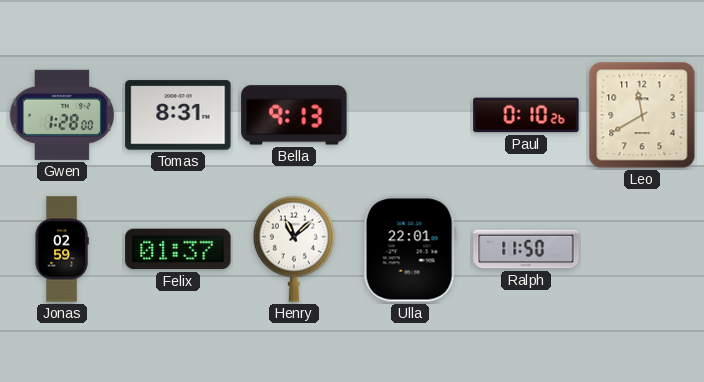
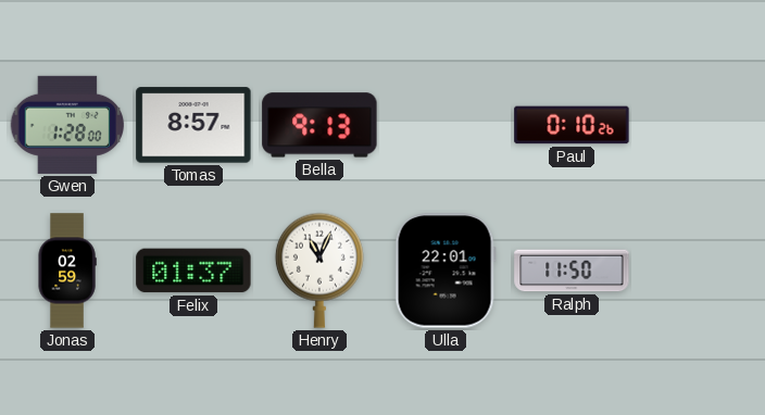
Tomas: 8:31 -> 8:57
Leo: 11:40 -> none
Henry: 11:08 -> 11:04
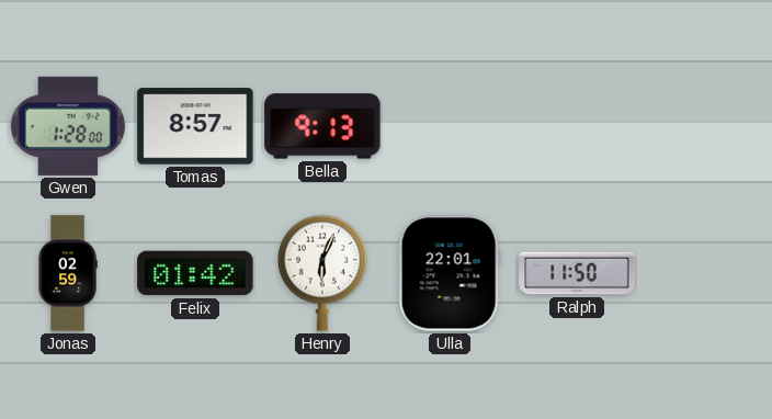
Paul: 0:10 -> none
Felix: 01:37 -> 01:42
Henry: 11:04 -> 6:04
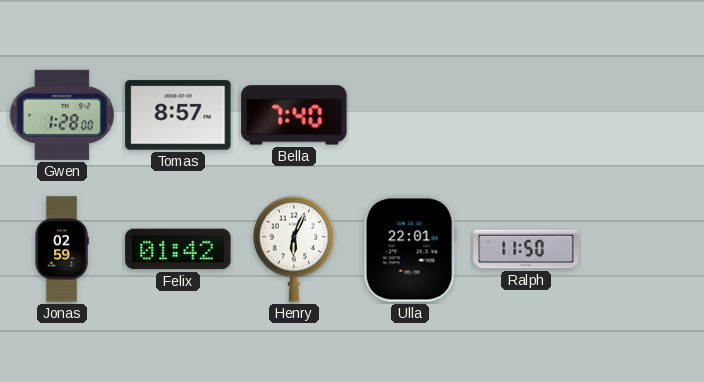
Bella: 9:13 -> 7:40
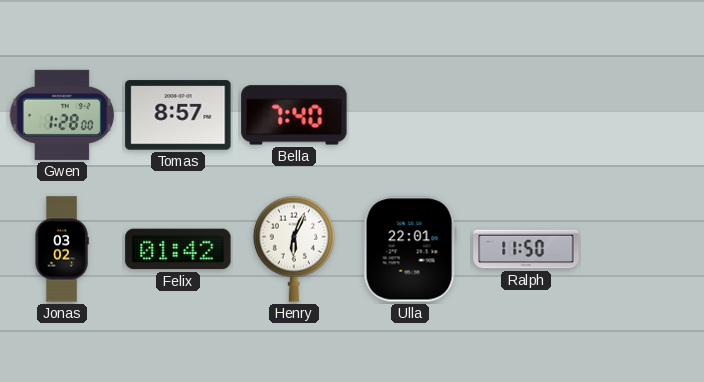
Jonas: 02:59 -> 03:02
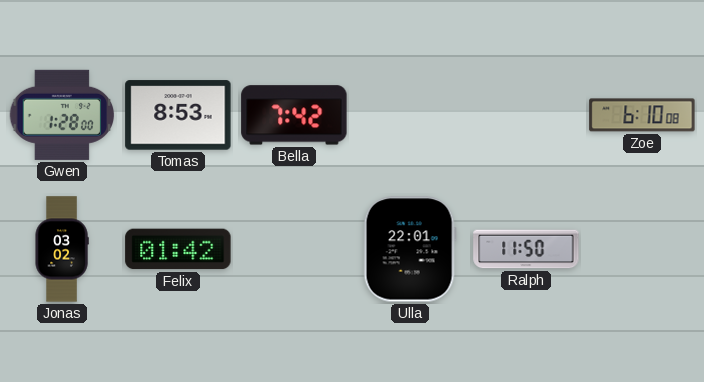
Tomas: 8:57 -> 8:53
Bella: 7:40 -> 7:42
Zoe: none -> 6:10
Henry: 6:04 -> none
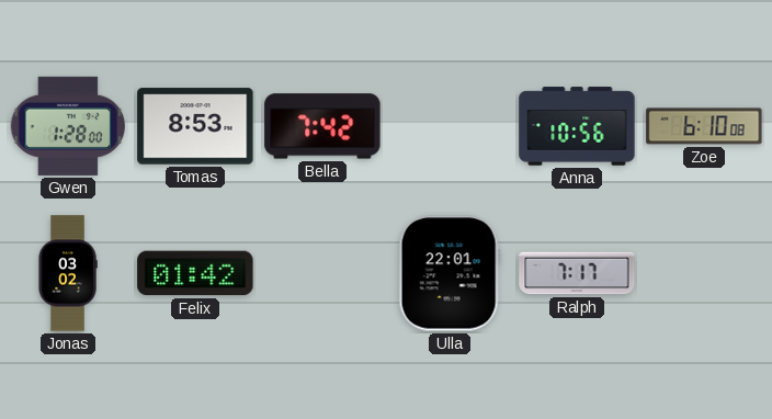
Anna: none -> 10:56
Ralph: 11:50 -> 7:17
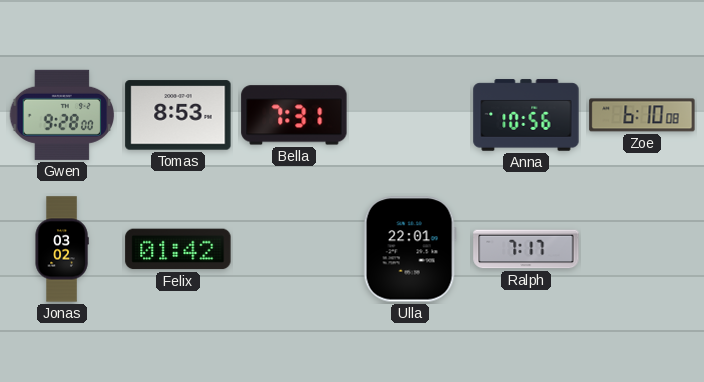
Gwen: 1:28 -> 9:28
Bella: 7:42 -> 7:31
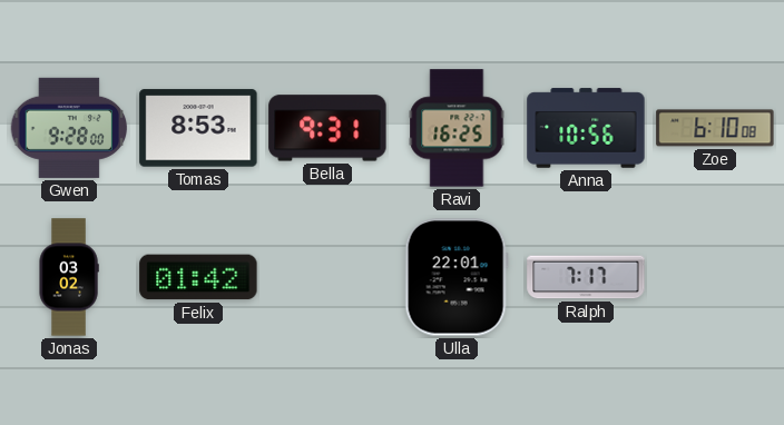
Bella: 7:31 -> 9:31
Ravi: none -> 16:25
